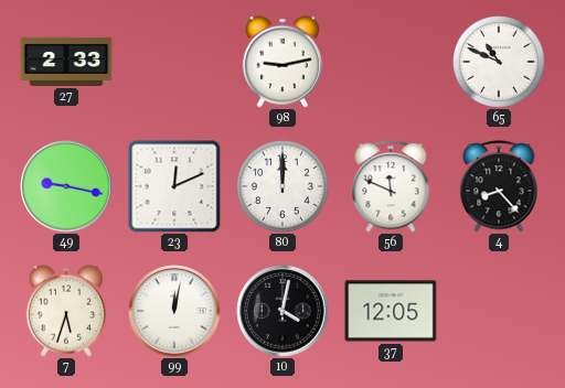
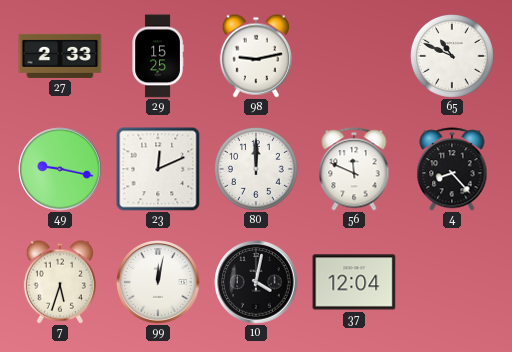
29: none -> 15:25
37: 12:05 -> 12:04
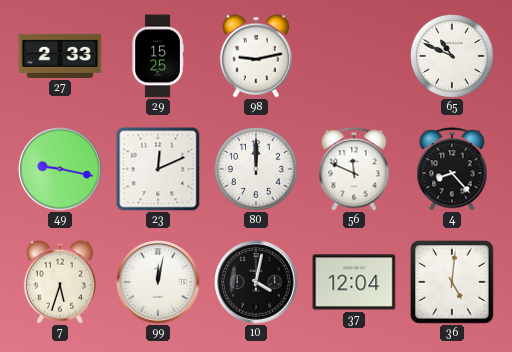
36: none -> 5:01
